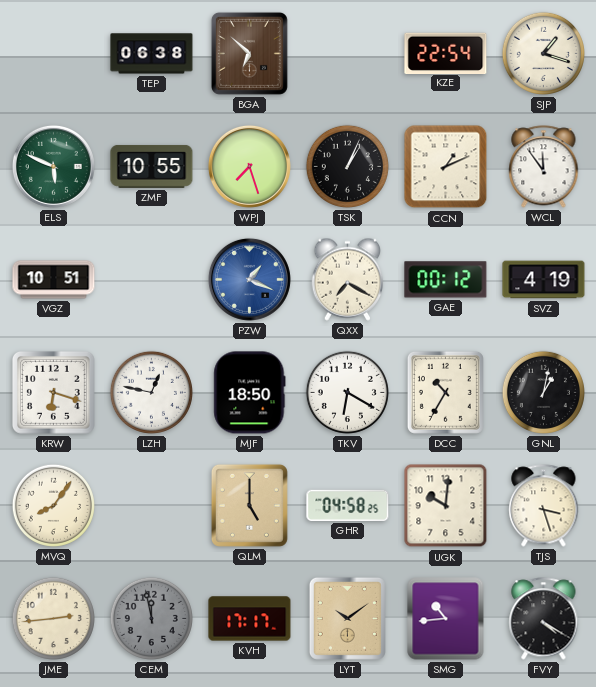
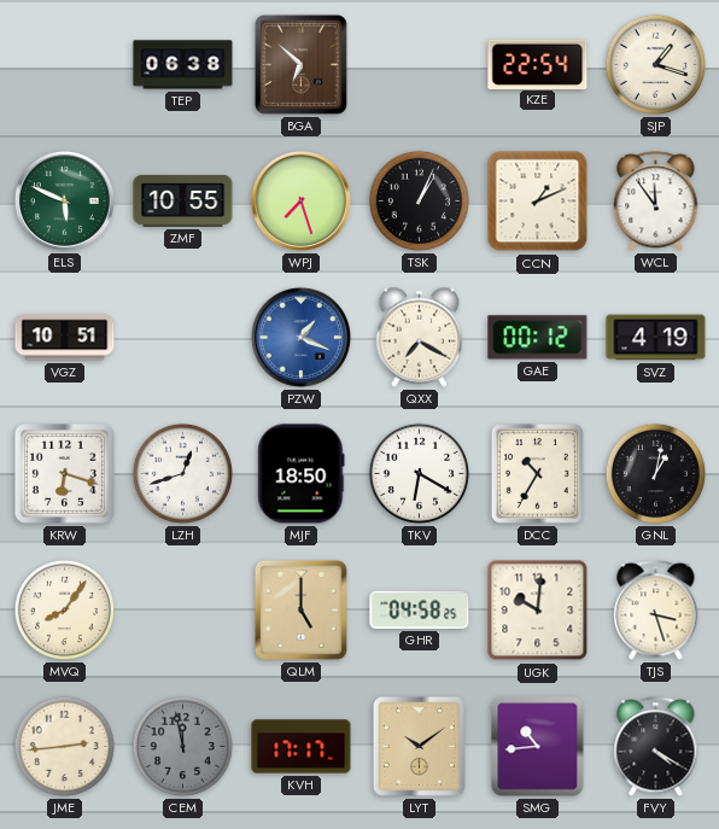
LZH: 12:47 -> 12:42
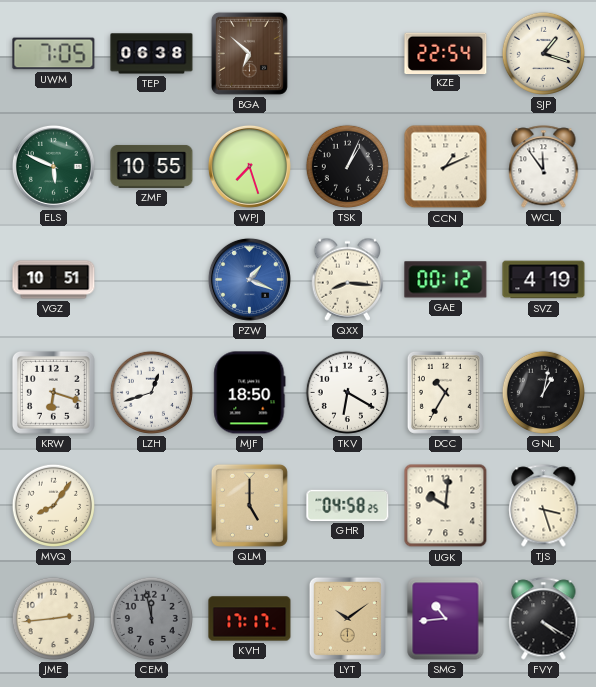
UWM: none -> 7:05
QXX: 7:20 -> 8:16
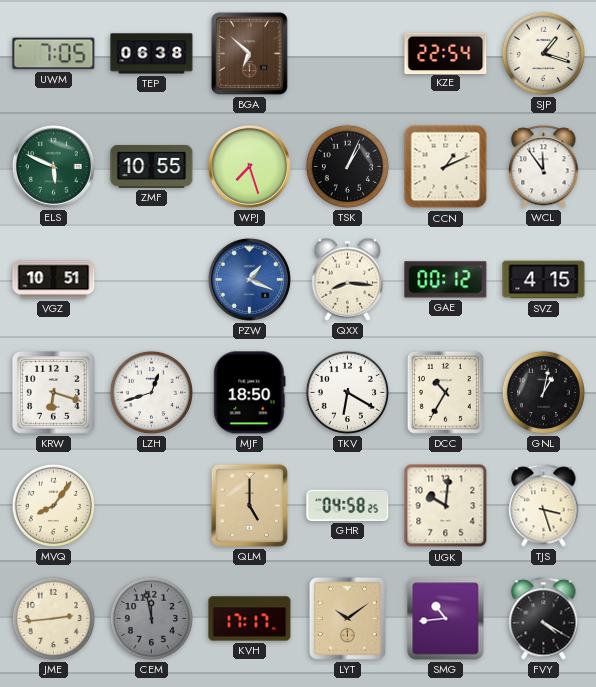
SVZ: 4:19 -> 4:15
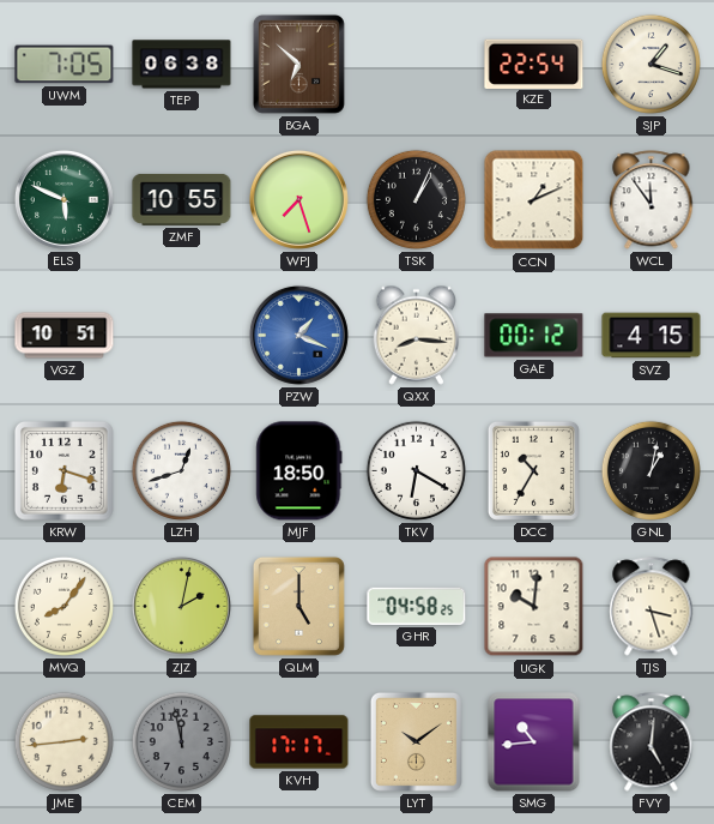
ZJZ: none -> 2:02
FVY: 4:20 -> 5:01
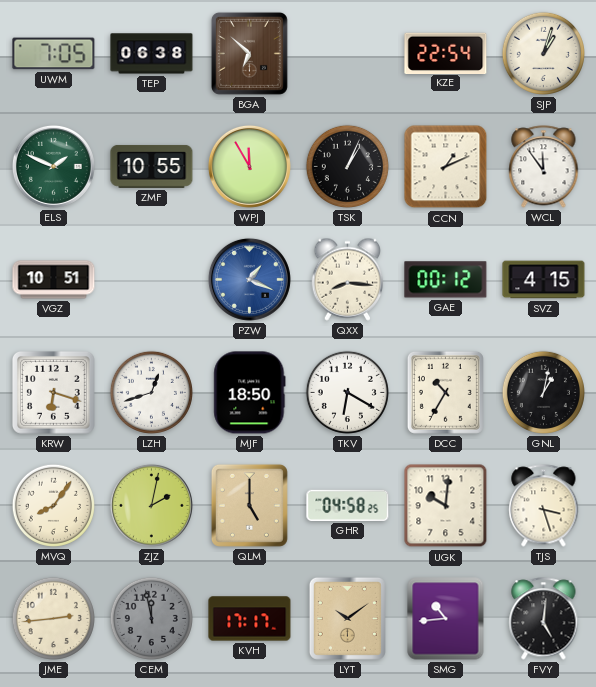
SJP: 1:18 -> 1:03
ELS: 5:49 -> 1:49
WPJ: 7:27 -> 11:55
